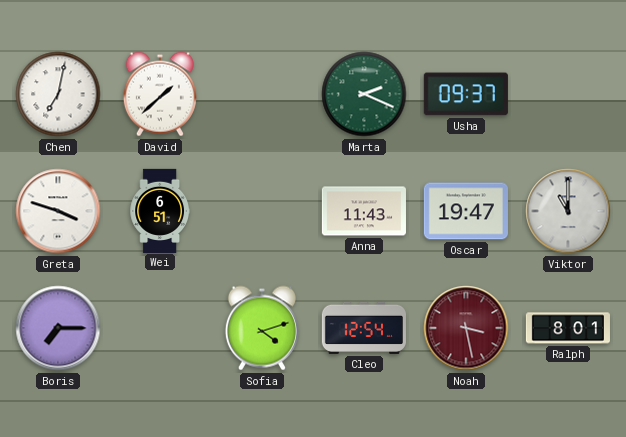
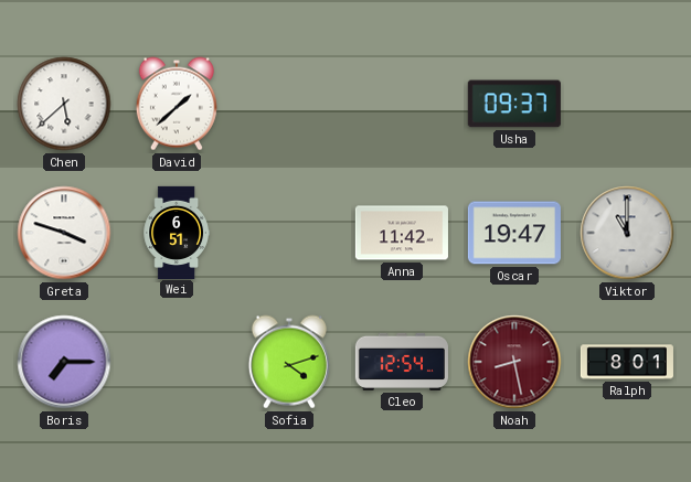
Chen: 7:02 -> 5:38
Marta: 2:19 -> none
Anna: 11:43 -> 11:42
Noah: 3:28 -> 8:28
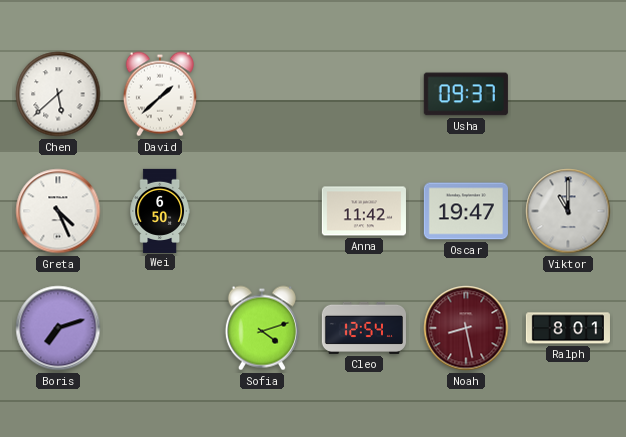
Greta: 3:48 -> 4:26
Wei: 6:51 -> 6:50
Boris: 7:15 -> 7:12
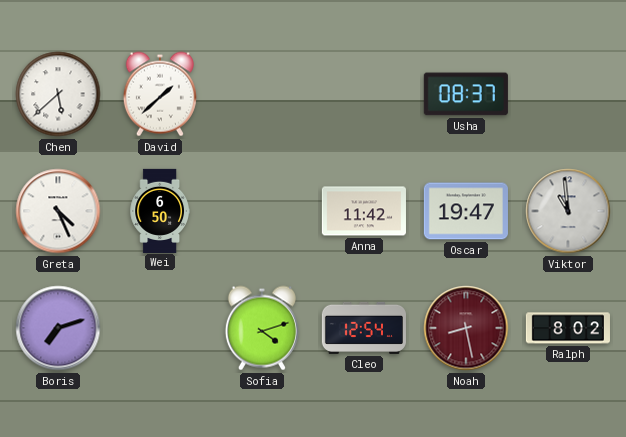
Usha: 09:37 -> 08:37
Viktor: 11:00 -> 10:59
Ralph: 8:01 -> 8:02
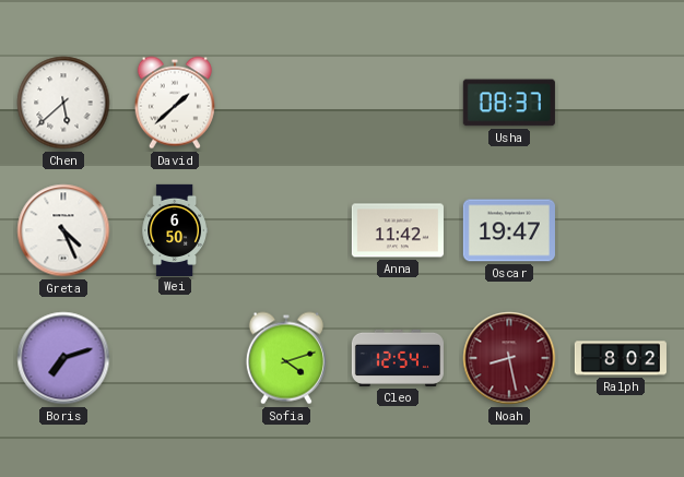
Viktor: 10:59 -> none
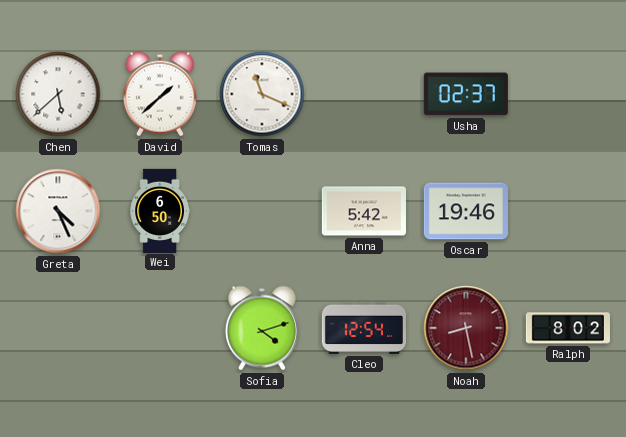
Tomas: none -> 11:19
Usha: 08:37 -> 02:37
Anna: 11:42 -> 5:42
Oscar: 19:47 -> 19:46
Boris: 7:12 -> none
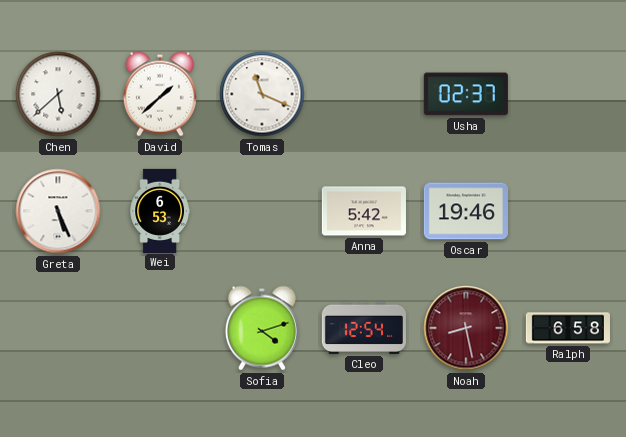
Greta: 4:26 -> 5:26
Wei: 6:50 -> 6:53
Ralph: 8:02 -> 6:58
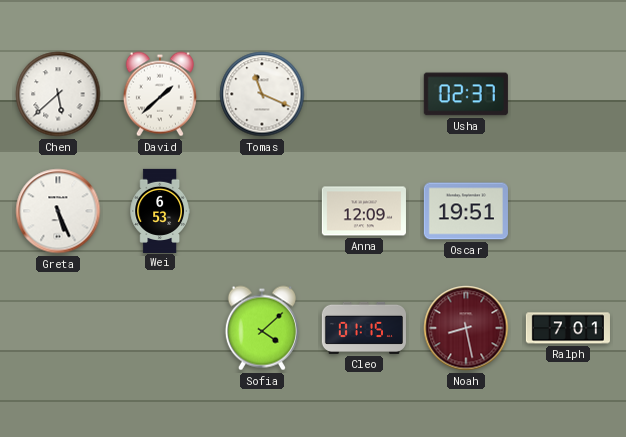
Anna: 5:42 -> 12:09
Oscar: 19:46 -> 19:51
Sofia: 4:12 -> 4:08
Cleo: 12:54 -> 01:15
Ralph: 6:58 -> 7:01
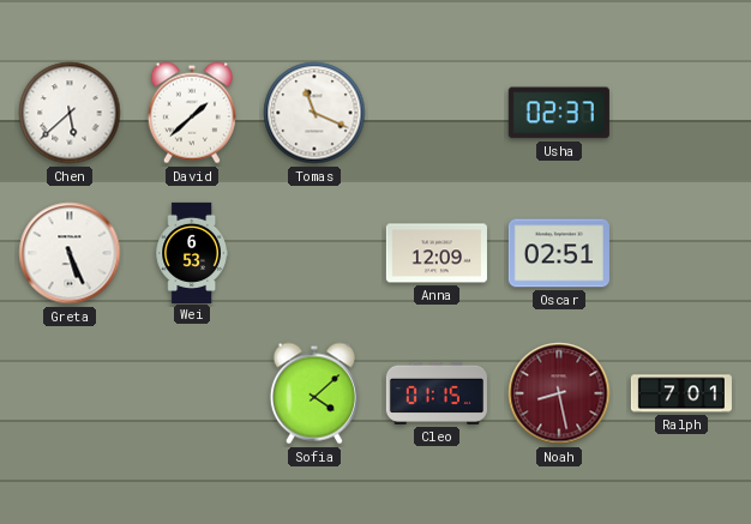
Oscar: 19:51 -> 02:51
